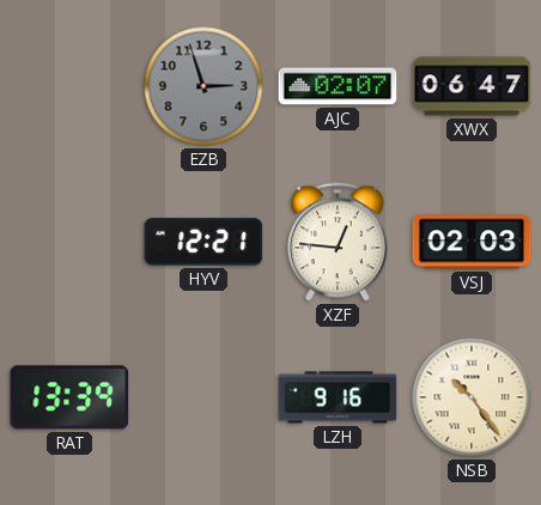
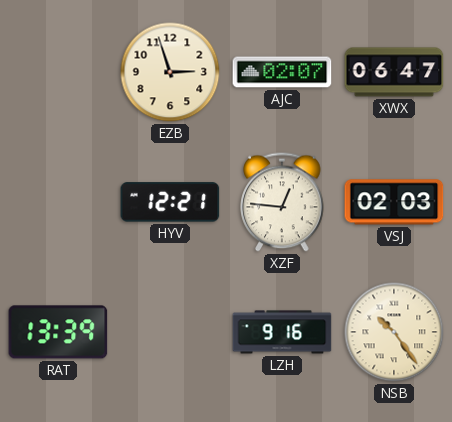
EZB dial: grey -> cream
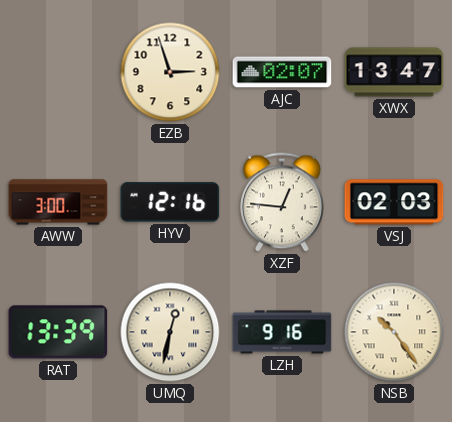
XWX: 06:47 -> 13:47
AWW: none -> 3:00
HYV: 12:21 -> 12:16
UMQ: none -> 12:32
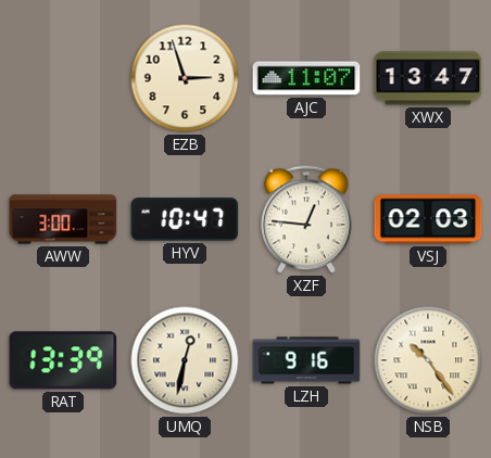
AJC: 02:07 -> 11:07
HYV: 12:16 -> 10:47
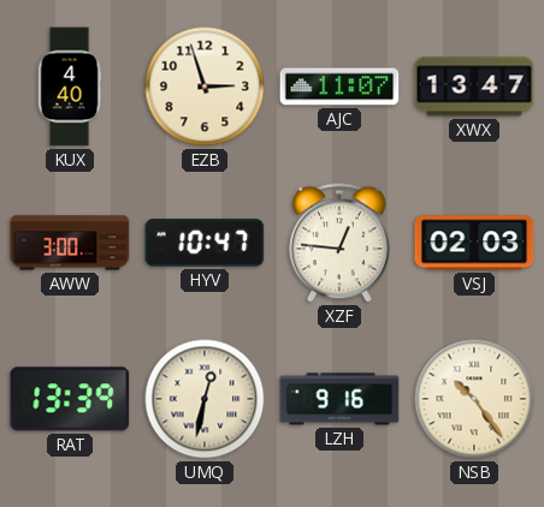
KUX: none -> 4:40
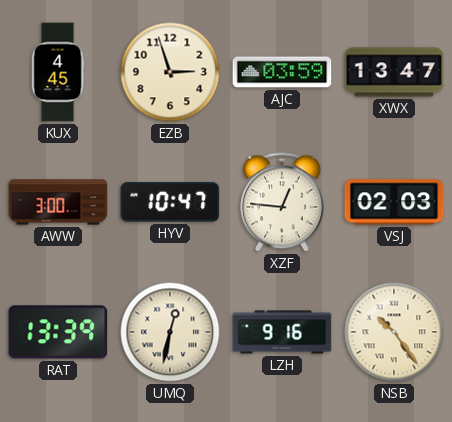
KUX: 4:40 -> 4:45
AJC: 11:07 -> 03:59
